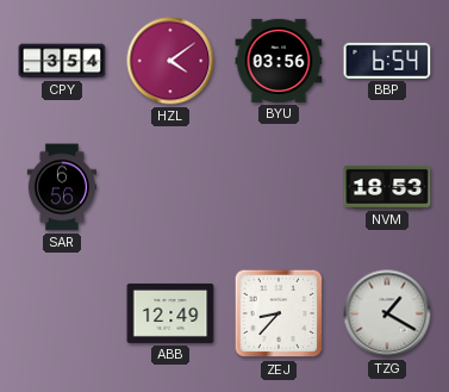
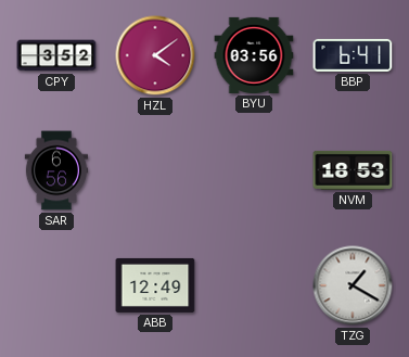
CPY: 3:54 -> 3:52
BBP: 6:54 -> 6:41
ZEJ: 8:37 -> none
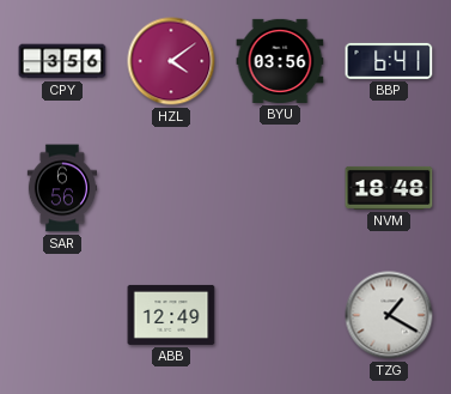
CPY: 3:52 -> 3:56
NVM: 18:53 -> 18:48
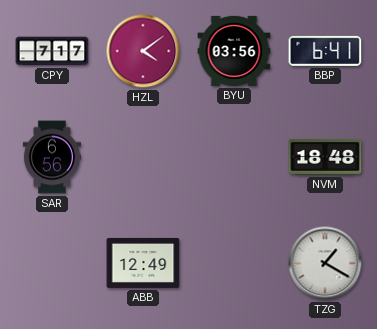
CPY: 3:56 -> 7:17
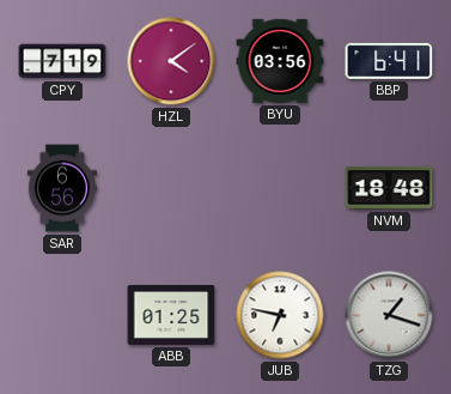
CPY: 7:17 -> 7:19
ABB: 12:49 -> 01:25
JUB: none -> 6:47
TZG: 1:20 -> 1:18
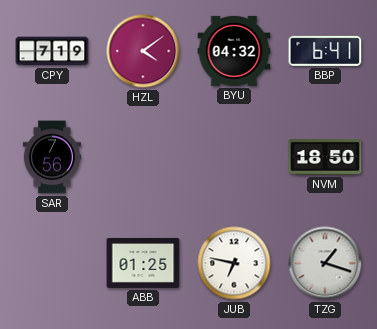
BYU: 03:56 -> 04:32
SAR: 6:56 -> 7:56
NVM: 18:48 -> 18:50
